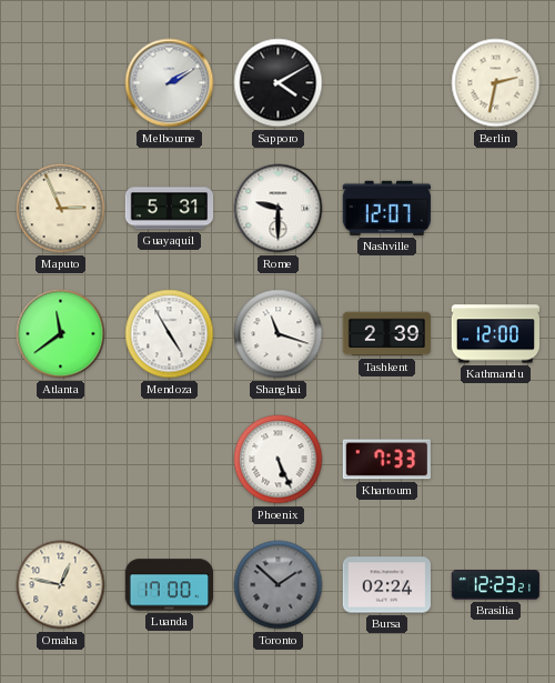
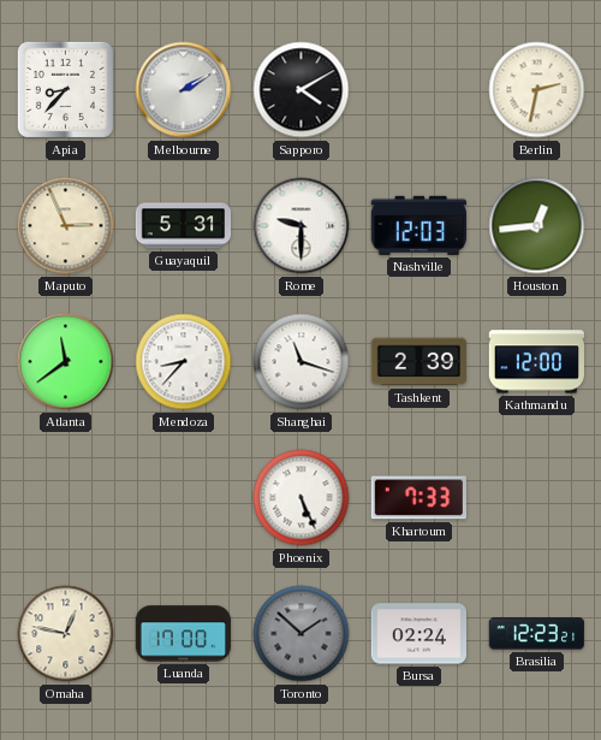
Apia: none -> 8:37
Nashville: 12:07 -> 12:03
Houston: none -> 12:44
Mendoza: 4:55 -> 8:37
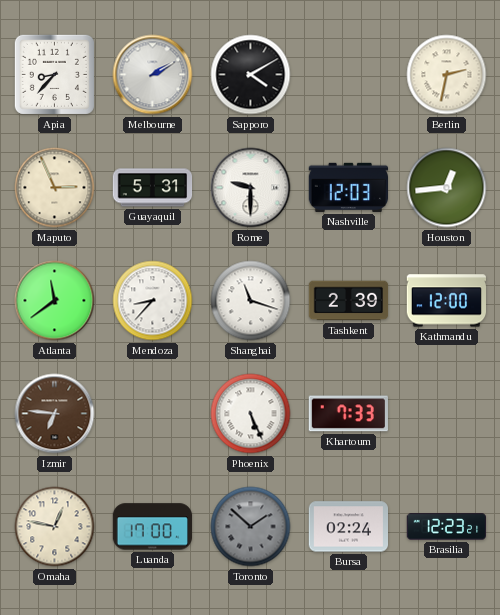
Izmir: none -> 6:46
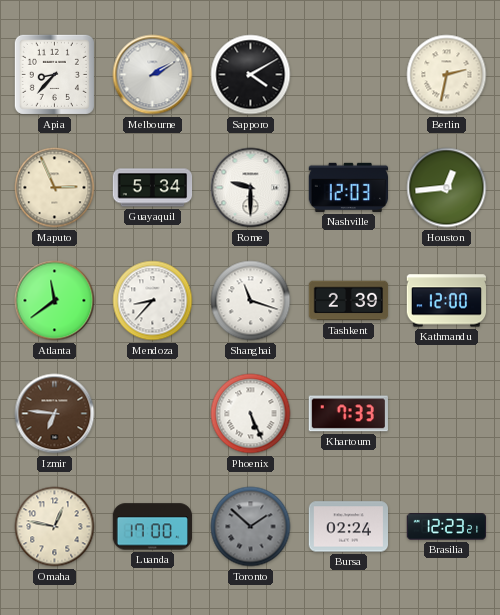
Guayaquil: 5:31 -> 5:34
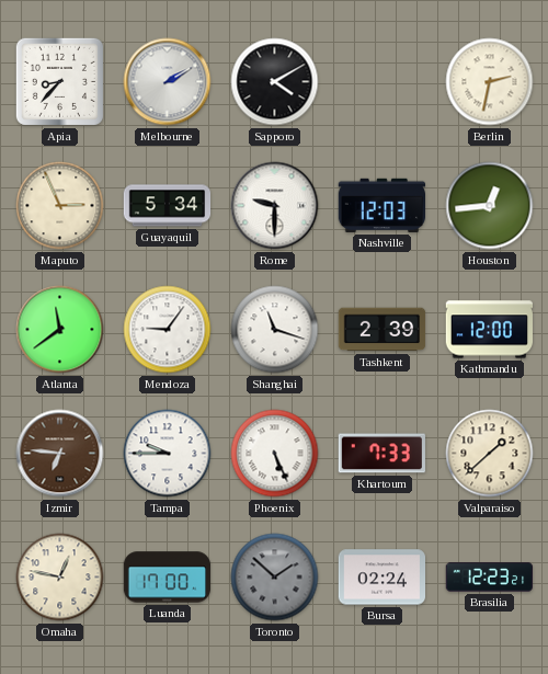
Mendoza: 8:37 -> 9:06
Tampa: none -> 9:45
Valparaiso: none -> 1:38
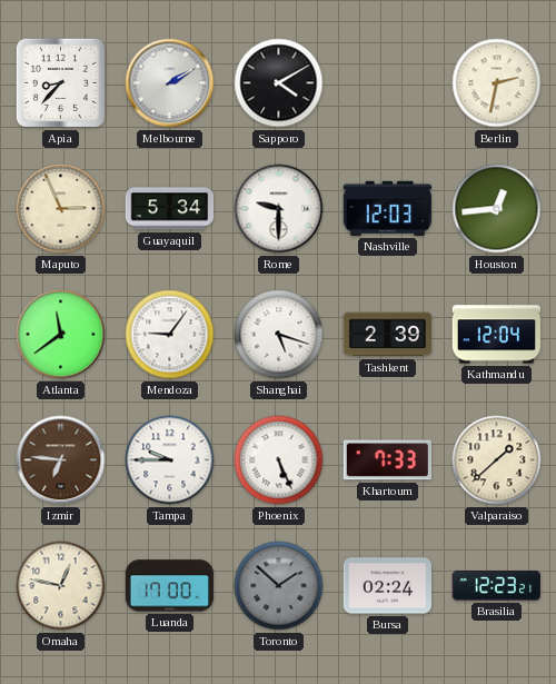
Shanghai: 11:18 -> 5:18
Kathmandu: 12:00 -> 12:04
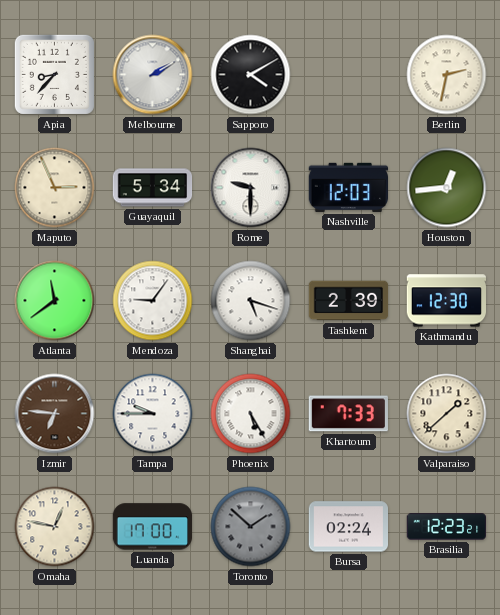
Kathmandu: 12:04 -> 12:30
Phoenix: 5:26 -> 5:25
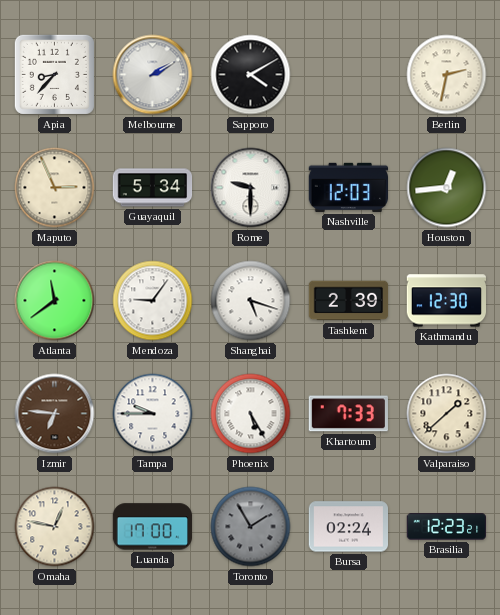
Toronto: 1:52 -> 1:55
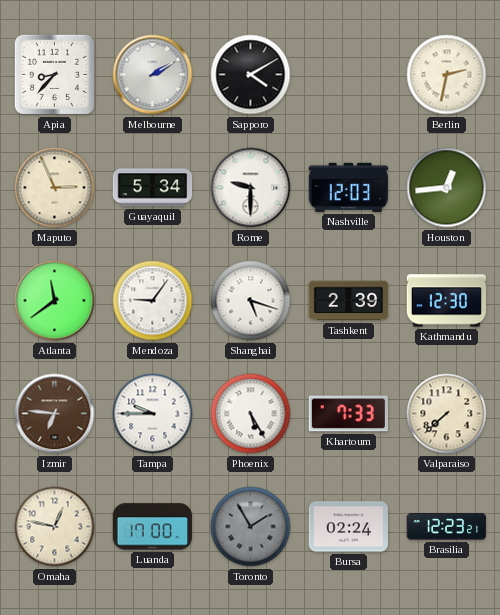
Valparaiso: 1:38 -> 7:38
